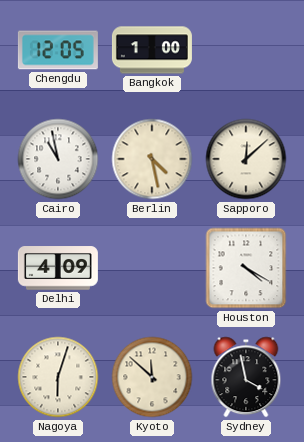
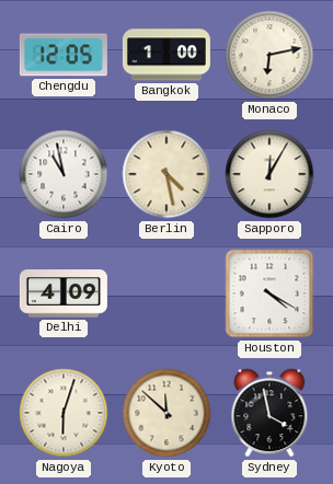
Monaco: none -> 6:13
Sapporo: 12:08 -> 12:05
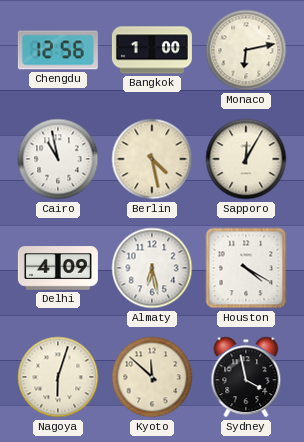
Chengdu: 12:05 -> 12:56
Almaty: none -> 6:28
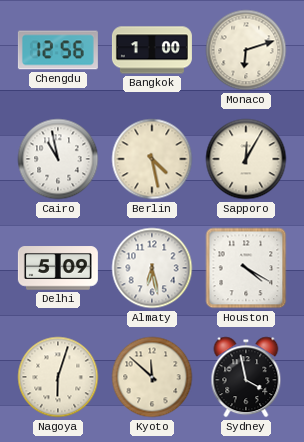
Monaco: 6:13 -> 6:12
Delhi: 4:09 -> 5:09
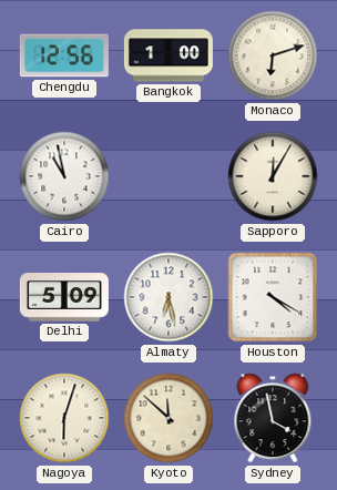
Berlin: 4:28 -> none
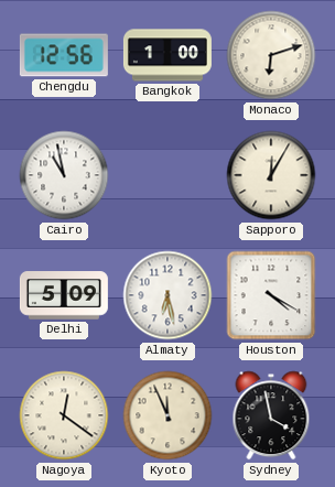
Nagoya: 6:03 -> 12:21
Kyoto: 11:52 -> 11:56
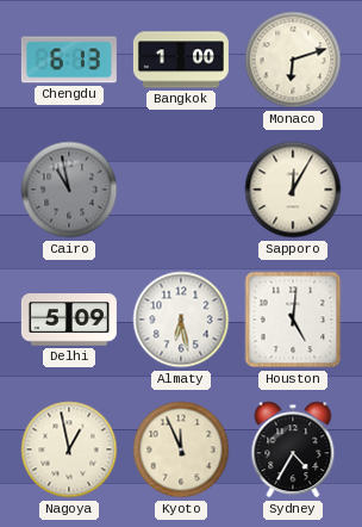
Chengdu: 12:56 -> 6:13
Cairo dial: white -> grey
Houston: 4:20 -> 5:01
Nagoya: 12:21 -> 12:58
Sydney: 3:58 -> 4:35
